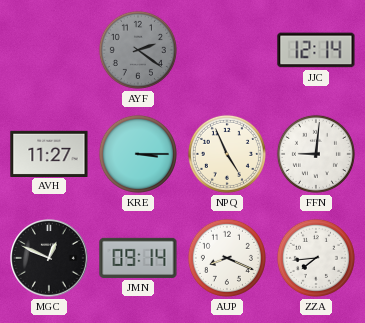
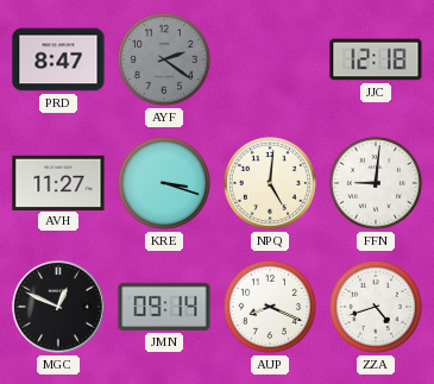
PRD: none -> 8:47
JJC: 12:14 -> 12:18
KRE: 3:15 -> 3:18
NPQ: 4:56 -> 5:01
ZZA: 7:44 -> 4:42
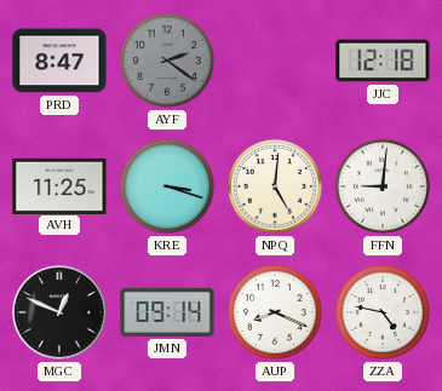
AVH: 11:27 -> 11:25
ZZA: 4:42 -> 4:47
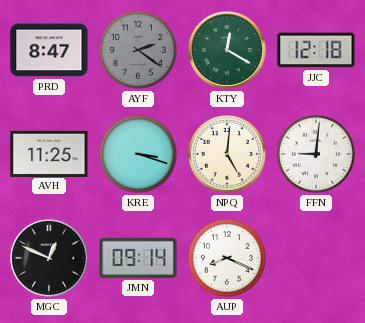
KTY: none -> 12:20
ZZA: 4:47 -> none
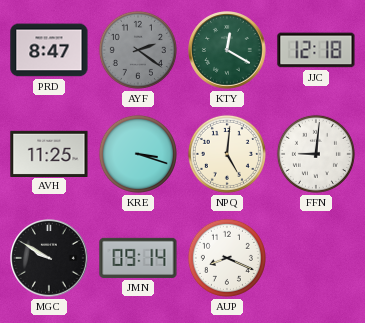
MGC: 12:49 -> 9:50
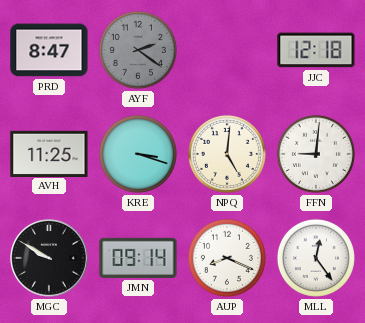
KTY: 12:20 -> none
MLL: none -> 12:24
